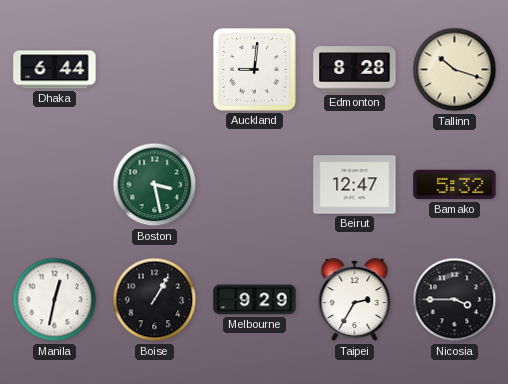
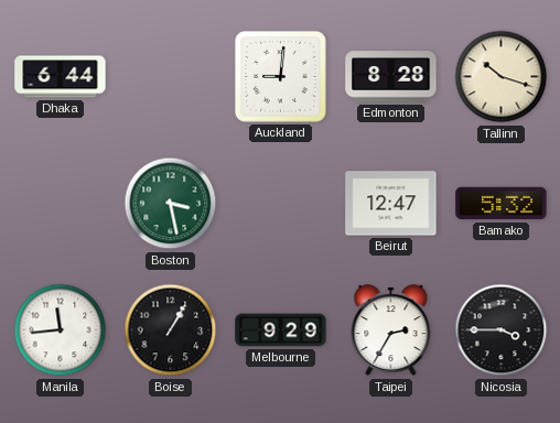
Manila: 12:32 -> 11:44
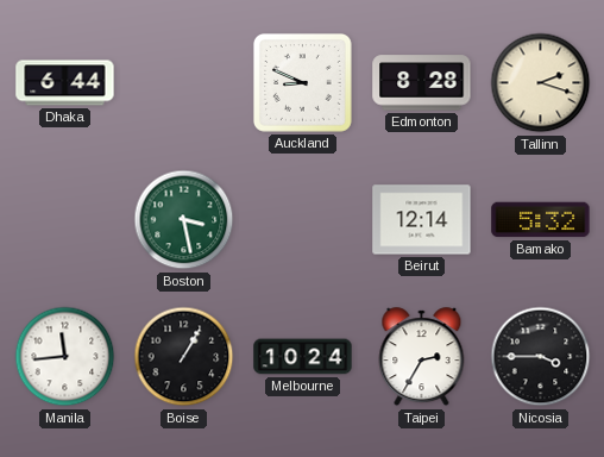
Auckland: 9:01 -> 8:49
Tallinn: 10:18 -> 2:18
Beirut: 12:47 -> 12:14
Melbourne: 9:29 -> 10:24
